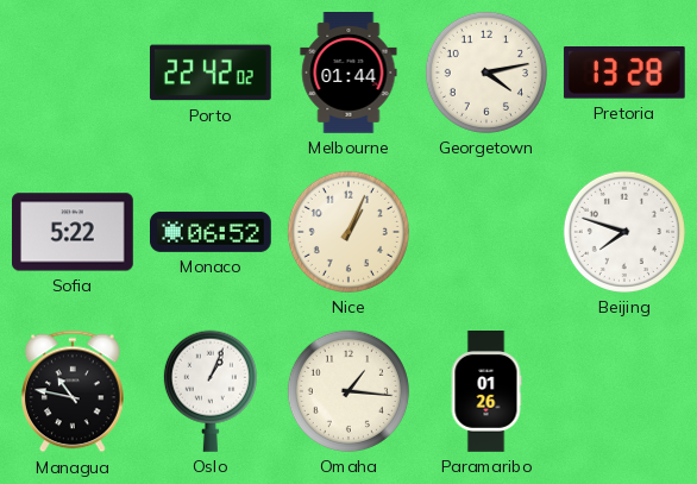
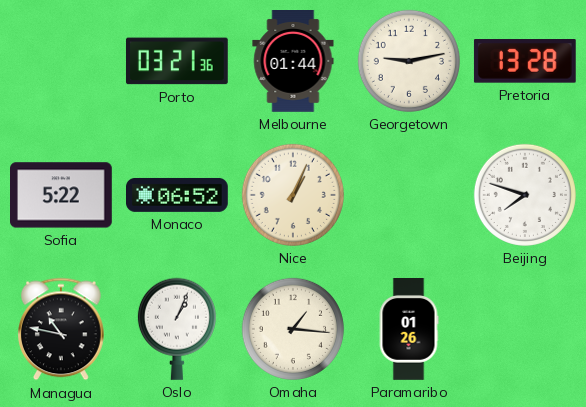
Porto: 22:42 -> 03:21
Georgetown: 4:13 -> 9:13
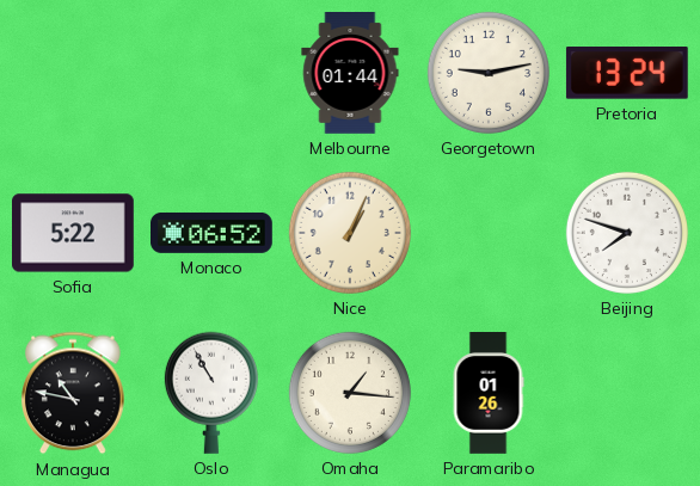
Porto: 03:21 -> none
Pretoria: 13:28 -> 13:24
Oslo: 1:04 -> 10:55
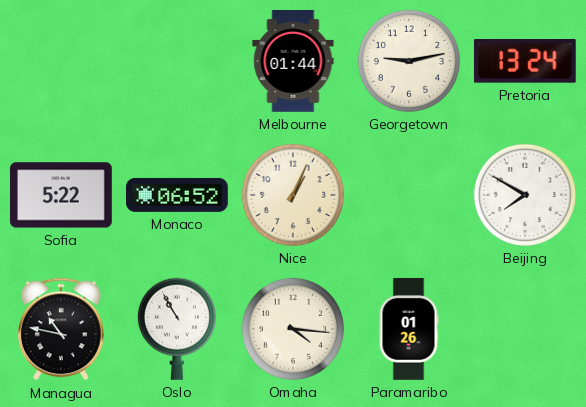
Beijing: 7:48 -> 7:50
Omaha: 1:16 -> 4:16
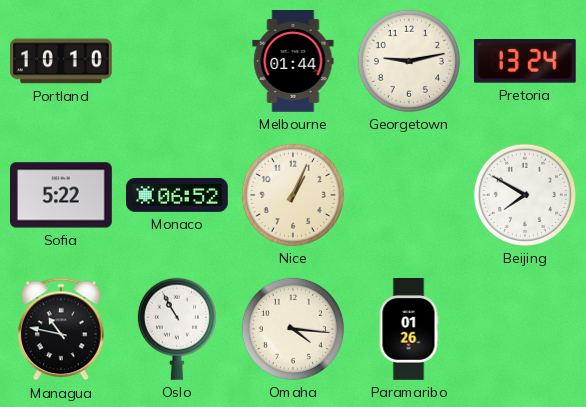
Portland: none -> 10:10
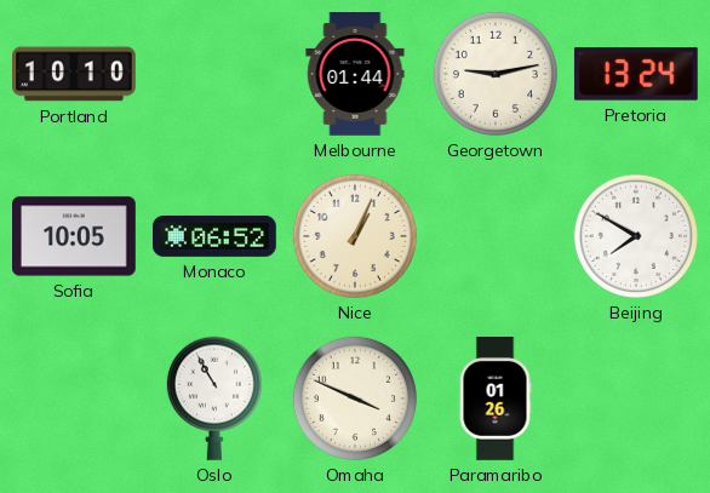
Sofia: 5:22 -> 10:05
Managua: 10:47 -> none
Omaha: 4:16 -> 3:49
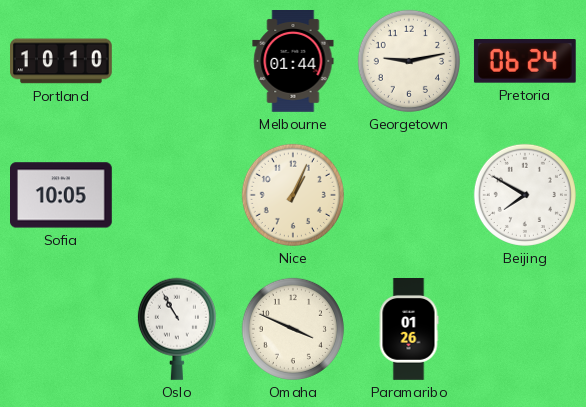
Pretoria: 13:24 -> 06:24
Monaco: 06:52 -> none
